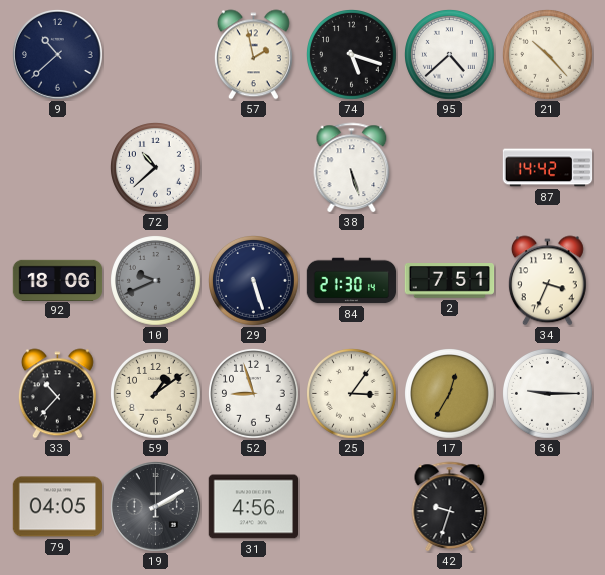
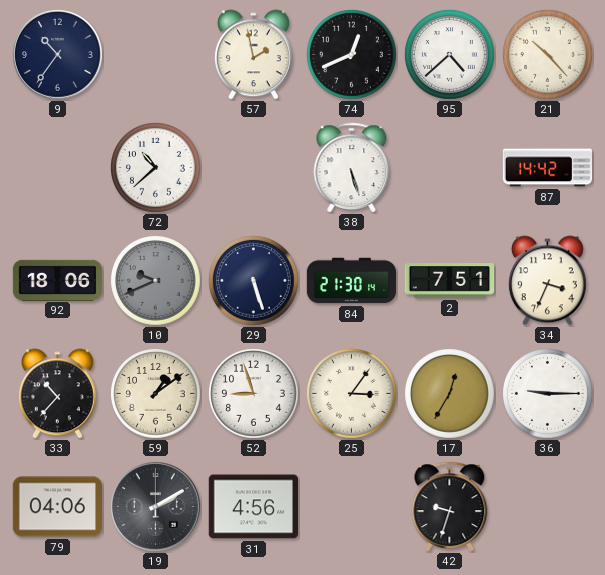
9: 10:38 -> 10:36
74: 5:18 -> 12:41
79: 04:05 -> 04:06
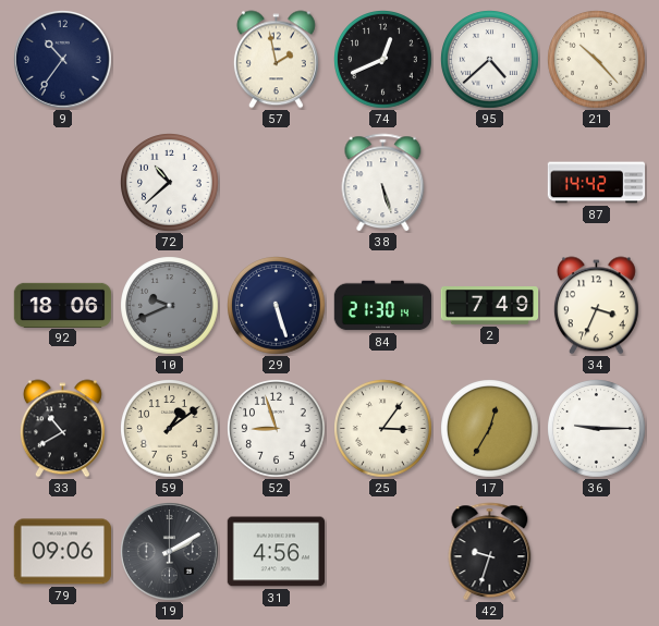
2: 7:51 -> 7:49
33: 10:37 -> 10:40
79: 04:06 -> 09:06
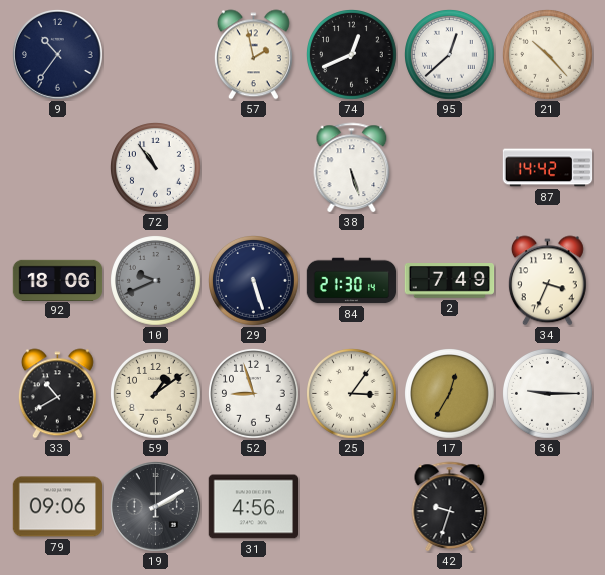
95: 4:38 -> 12:38
72: 10:38 -> 10:54
